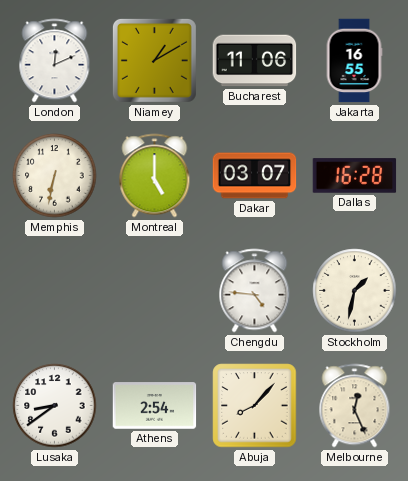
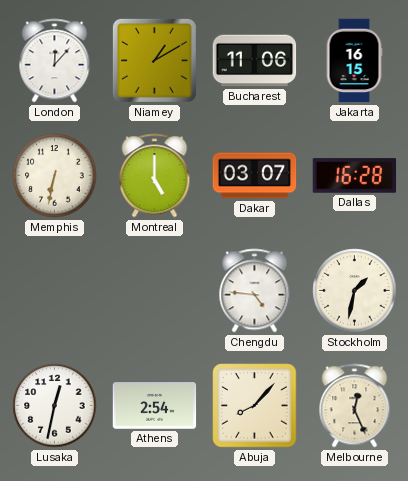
London: 12:11 -> 12:07
Jakarta: 16:55 -> 16:15
Lusaka: 8:39 -> 12:32
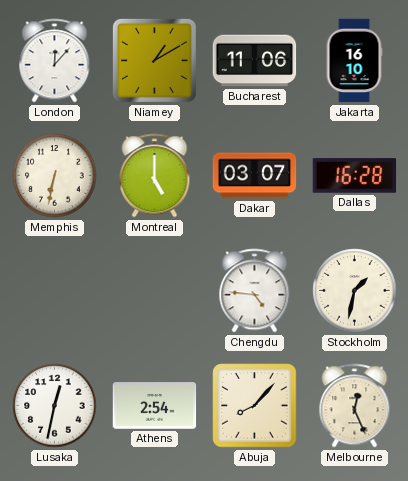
Jakarta: 16:15 -> 16:10
